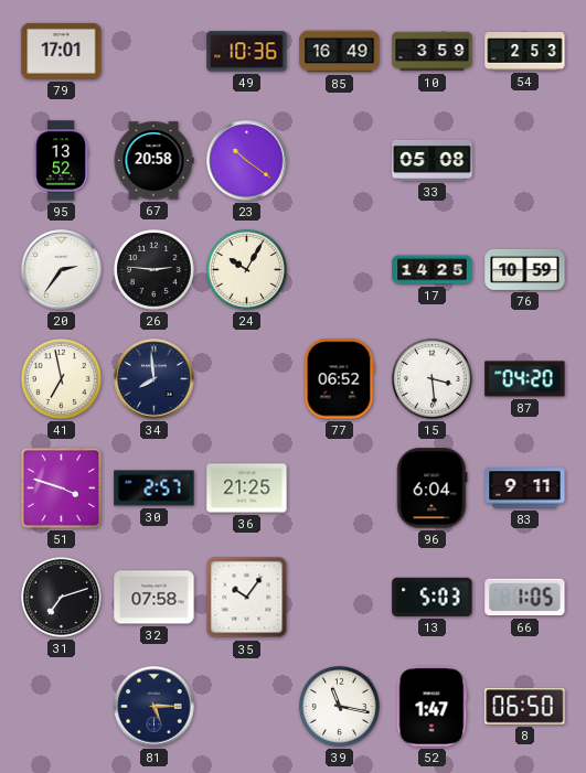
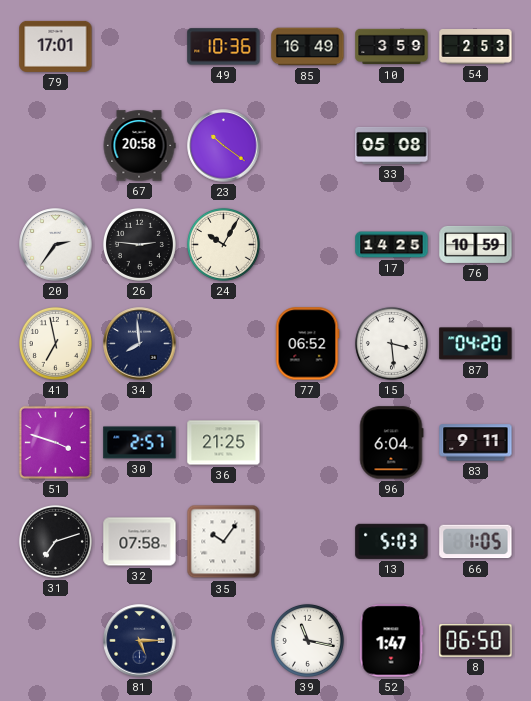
95: 13:52 -> none
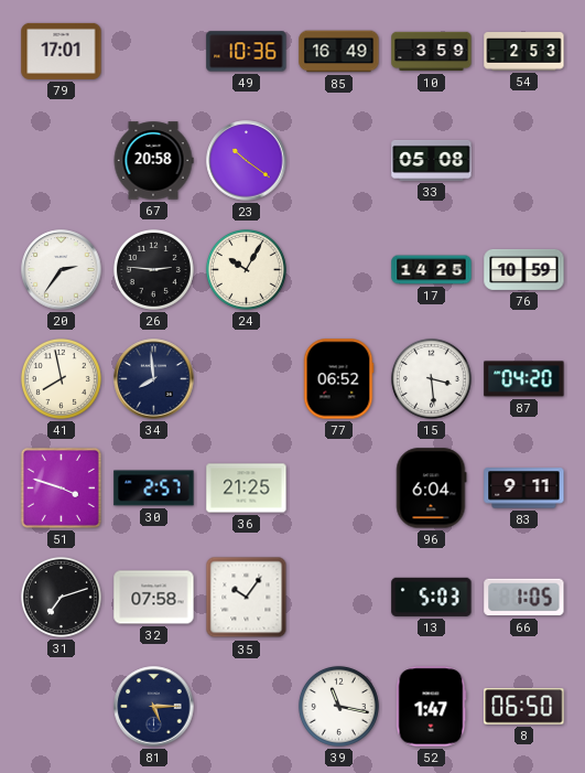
41: 6:58 -> 7:58
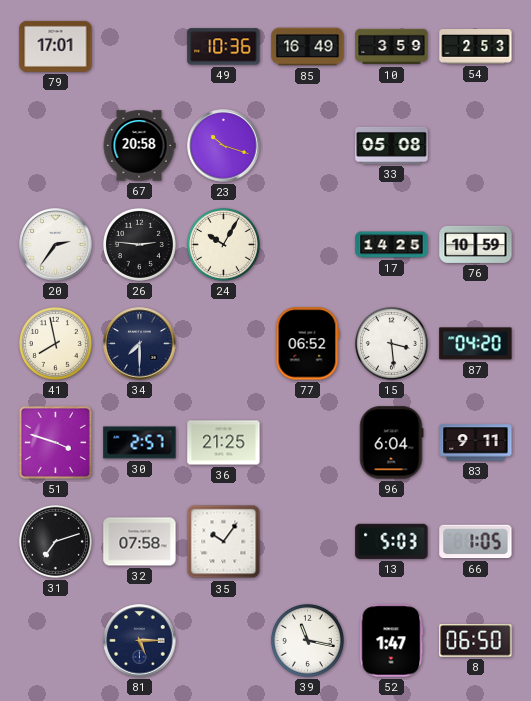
23: 10:21 -> 10:18
34: 7:59 -> 7:30
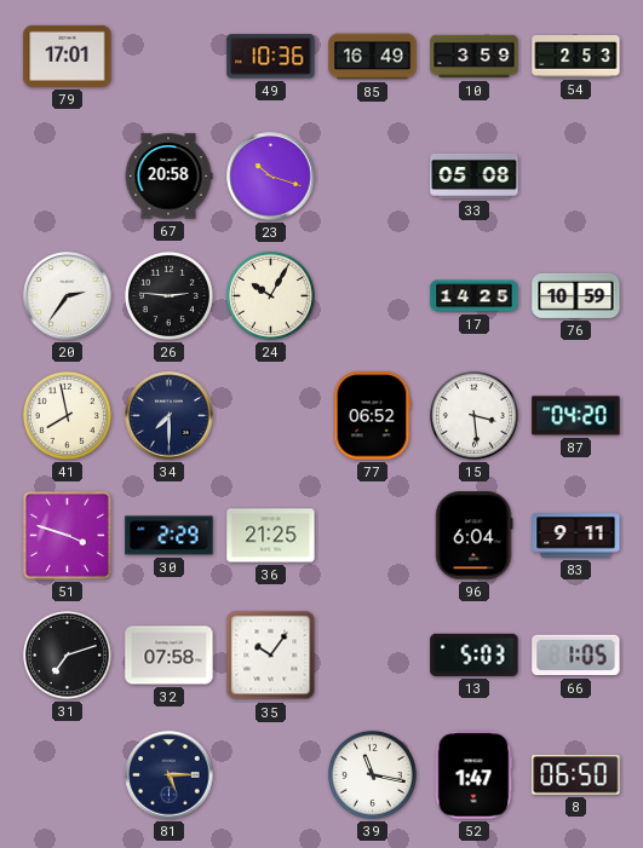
30: 2:57 -> 2:29
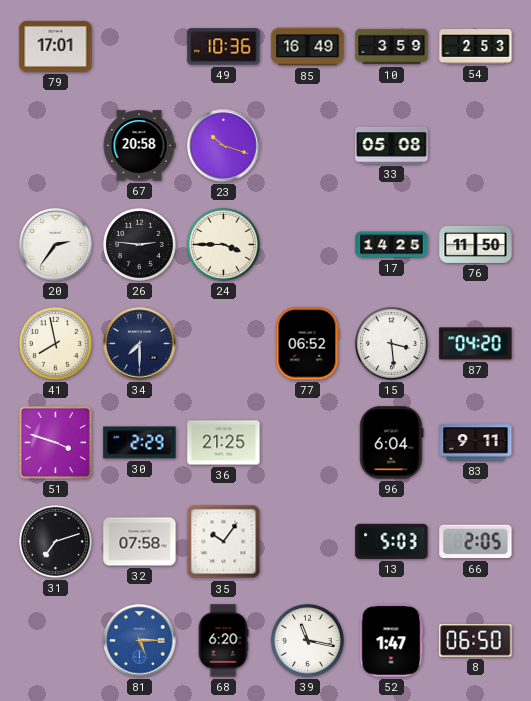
24: 10:05 -> 3:45
76: 10:59 -> 11:50
66: 1:05 -> 2:05
81 dial: navy -> blue
68: none -> 6:20
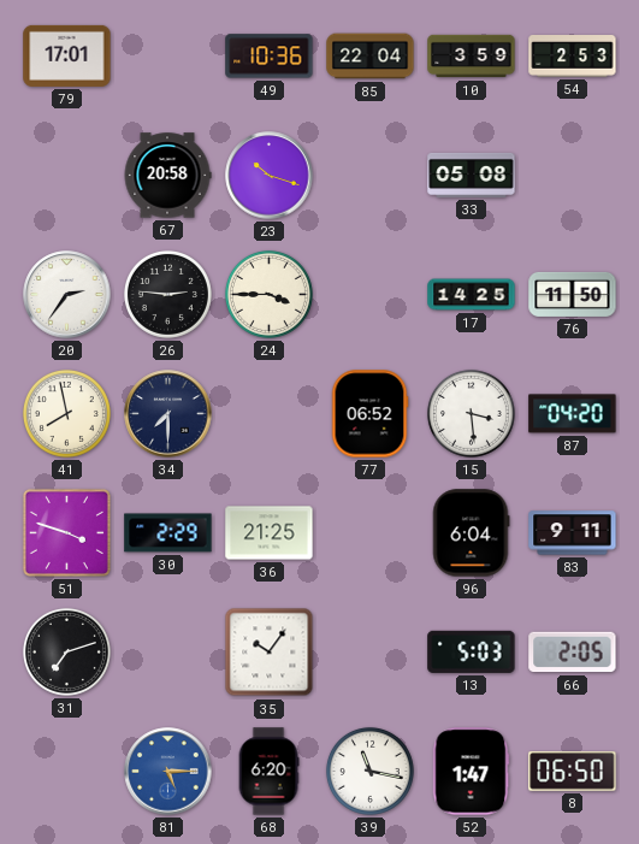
85: 16:49 -> 22:04
32: 07:58 -> none
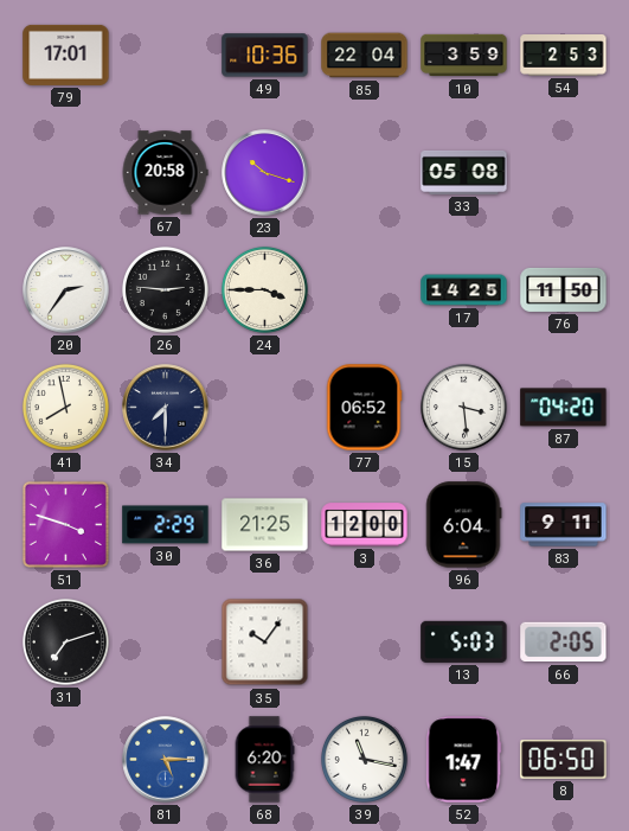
3: none -> 12:00
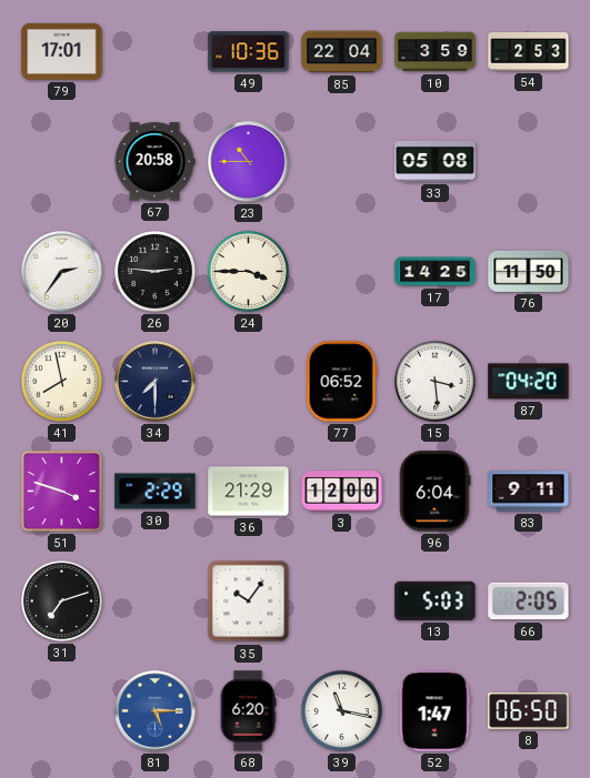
23: 10:18 -> 10:45
36: 21:25 -> 21:29
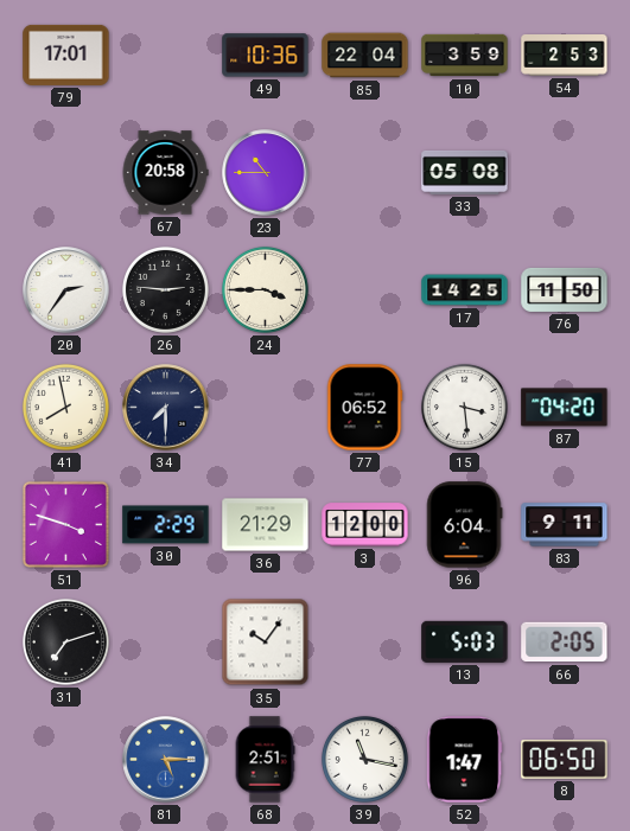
68: 6:20 -> 2:51
